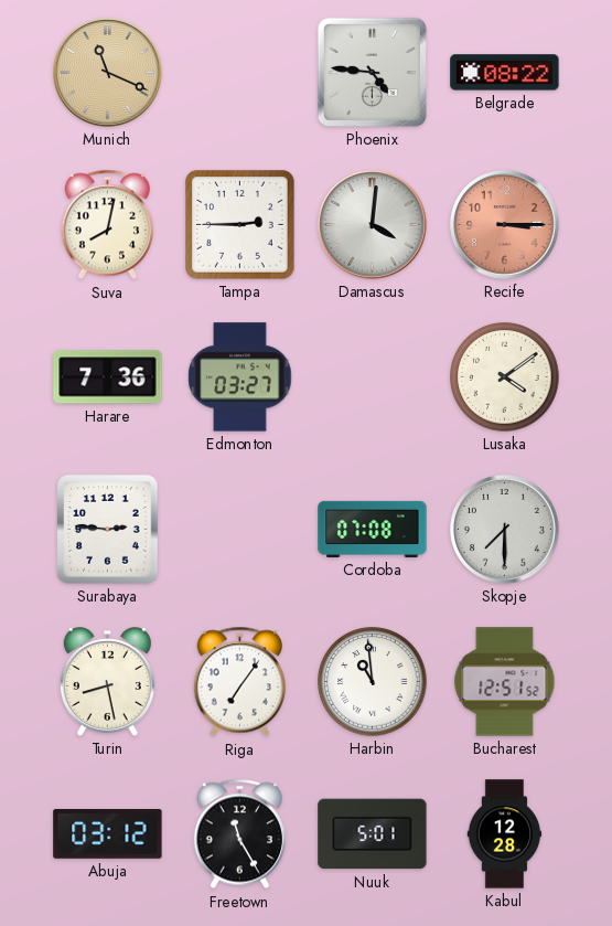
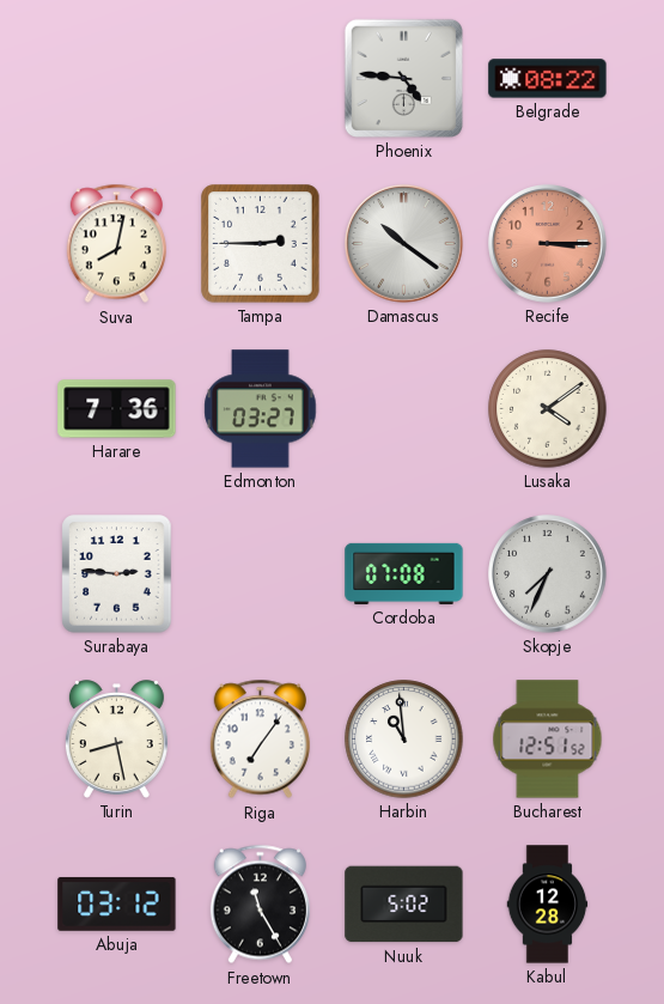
Munich: 11:19 -> none
Damascus: 4:01 -> 10:21
Skopje: 7:30 -> 7:34
Nuuk: 5:01 -> 5:02
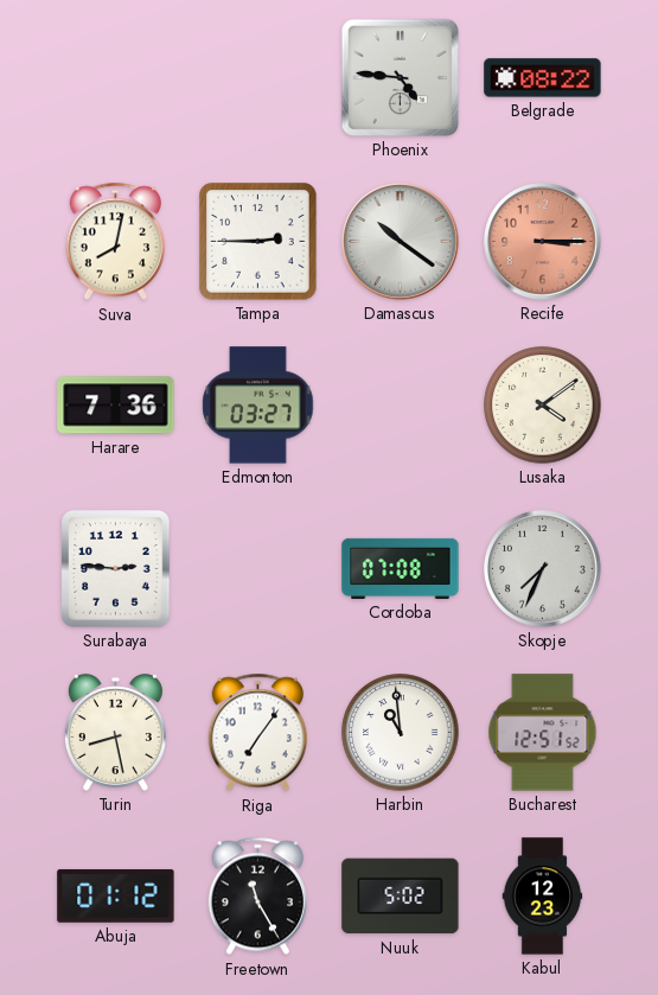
Abuja: 03:12 -> 01:12
Kabul: 12:28 -> 12:23
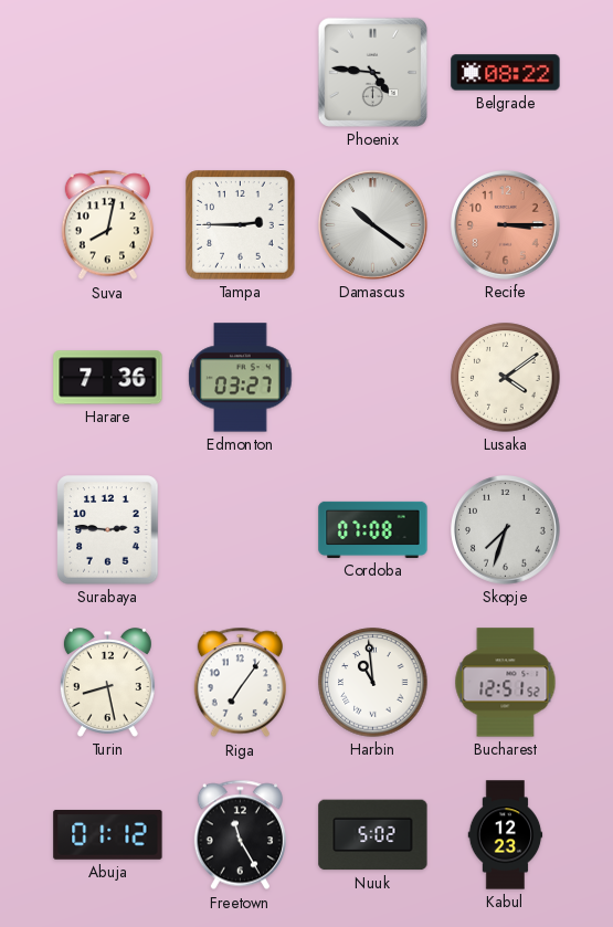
Skopje: 7:34 -> 7:33
